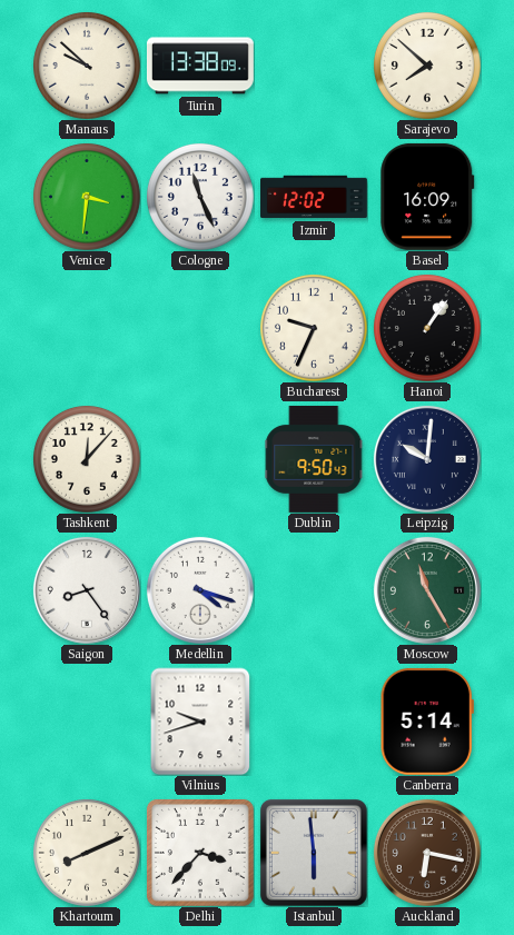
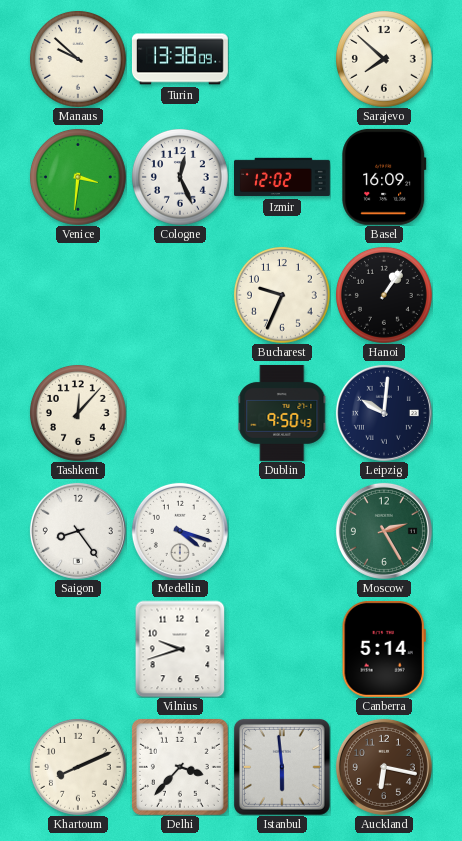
Cologne: 11:26 -> 12:26
Moscow: 11:25 -> 2:25
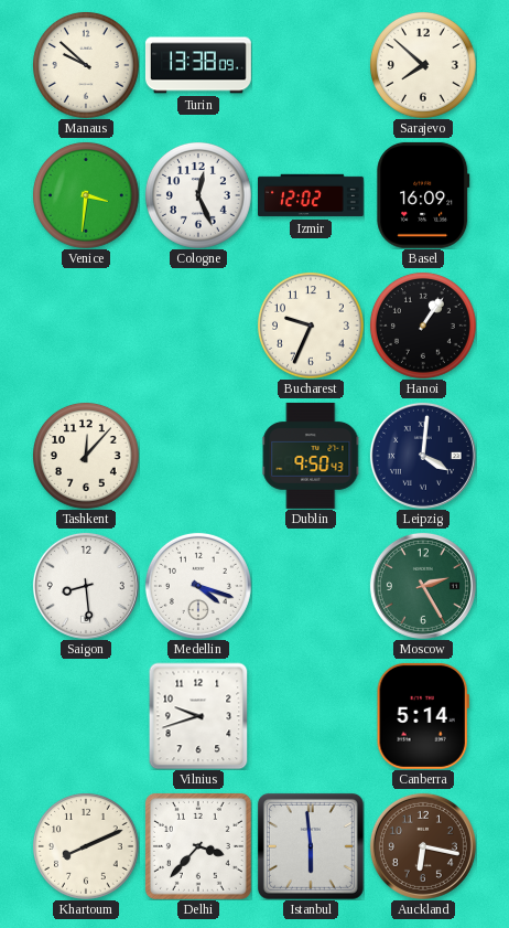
Leipzig: 10:01 -> 4:01
Saigon: 8:24 -> 8:29
